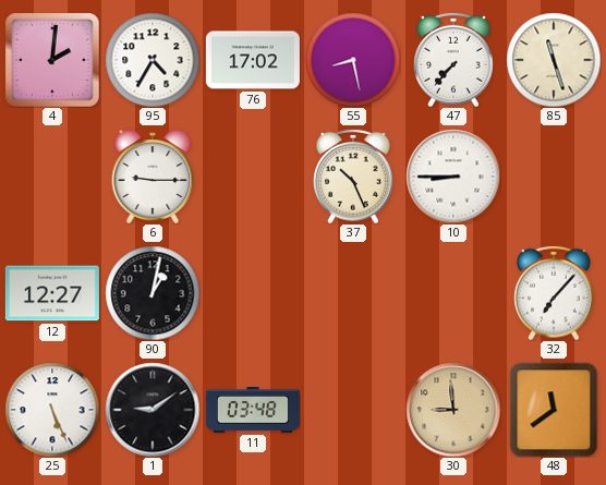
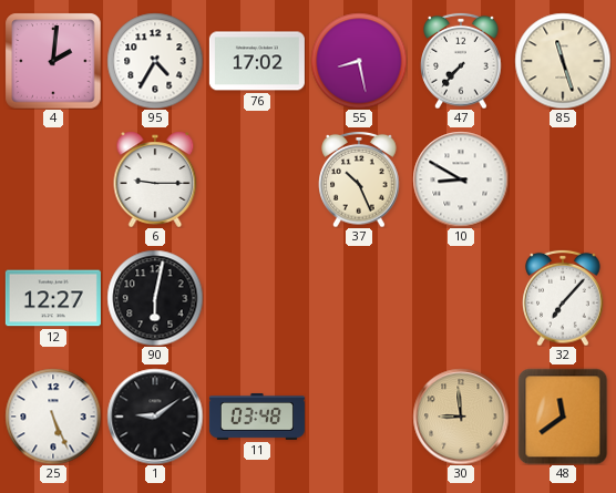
10: 8:45 -> 8:50
90: 1:02 -> 6:02
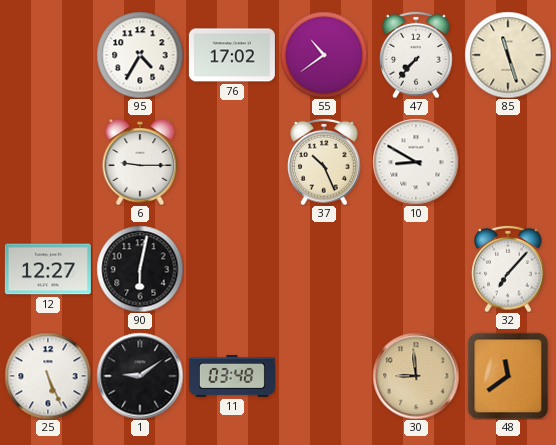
4: 2:01 -> none
55: 8:28 -> 10:39
